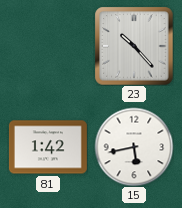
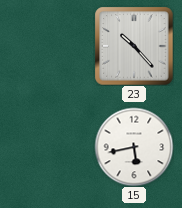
81: 1:42 -> none
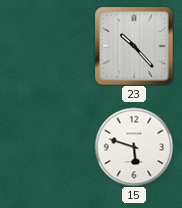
15: 5:43 -> 5:48
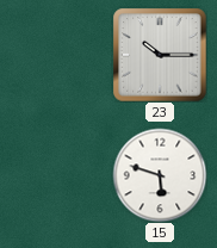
23: 10:23 -> 10:15
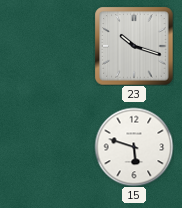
23: 10:15 -> 10:18
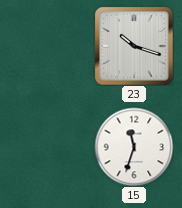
15: 5:48 -> 11:33
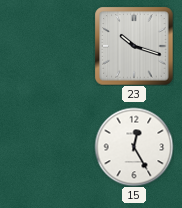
15: 11:33 -> 12:25
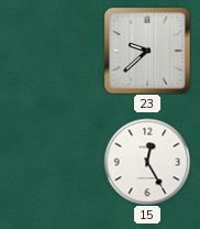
23: 10:18 -> 9:38
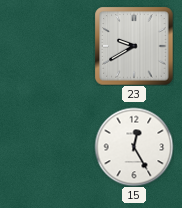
23: 9:38 -> 9:40
